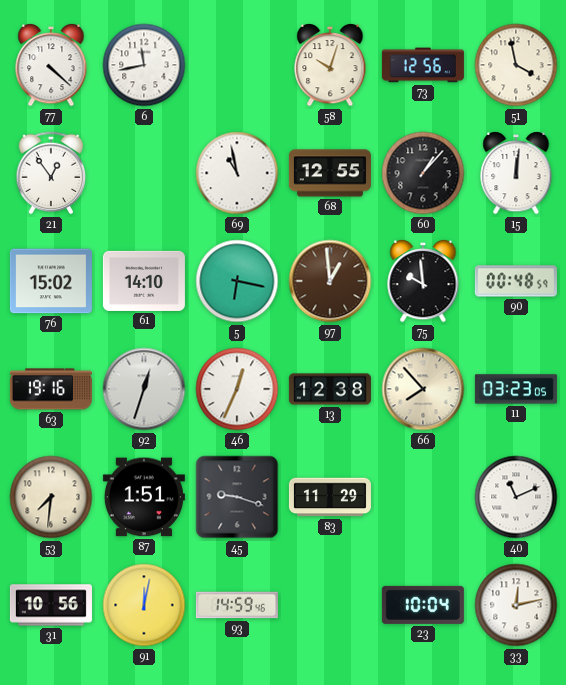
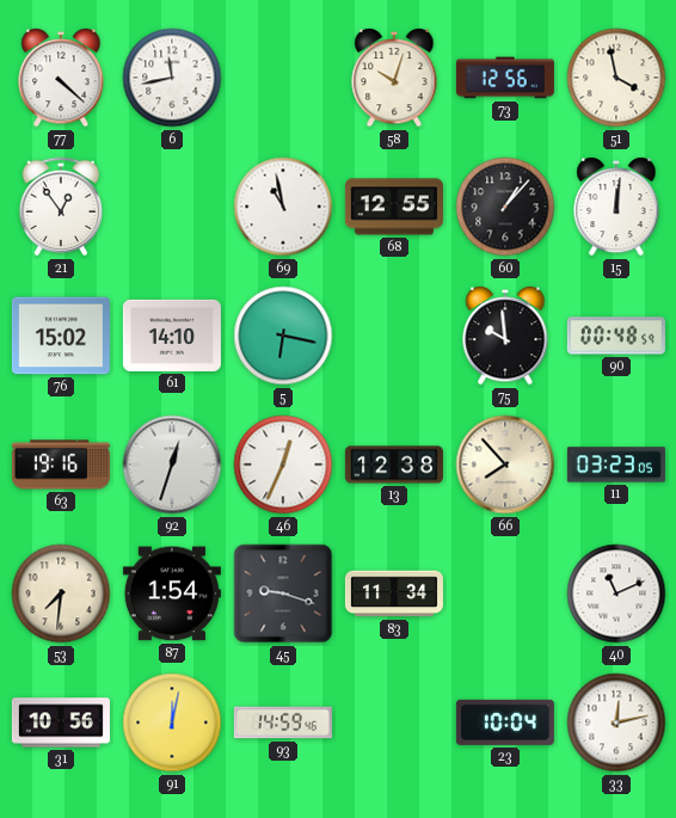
97: 12:59 -> none
87: 1:51 -> 1:54
83: 11:29 -> 11:34
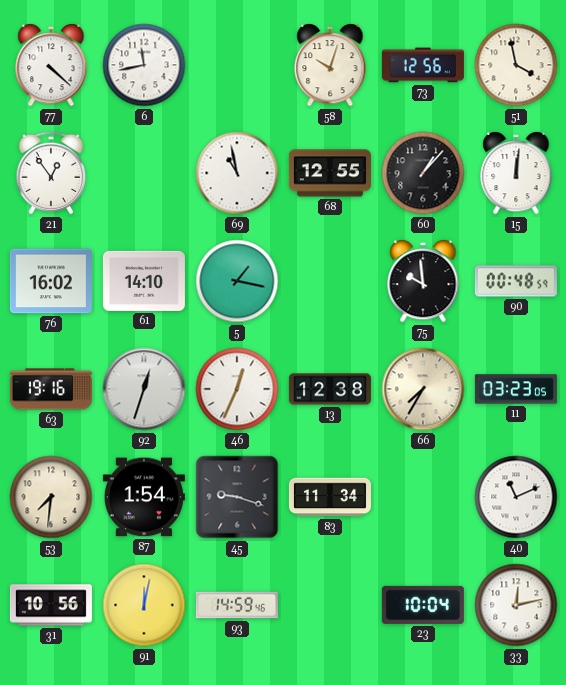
76: 15:02 -> 16:02
5: 6:17 -> 1:17
66: 7:53 -> 7:35
